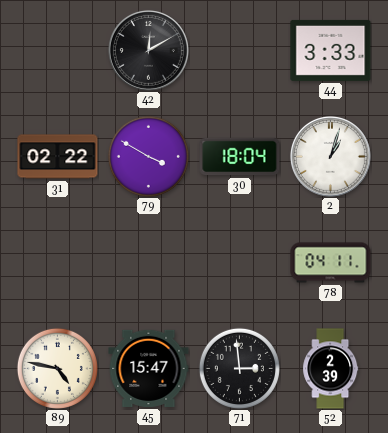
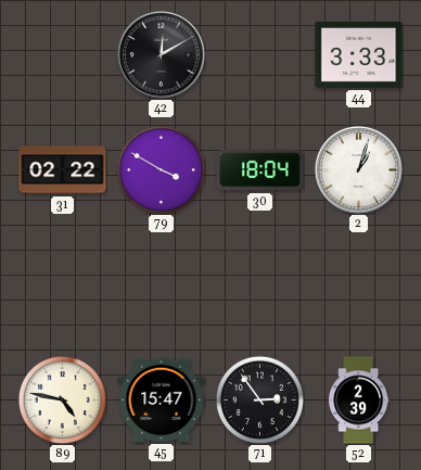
78: 04:11 -> none
71: 2:59 -> 2:54
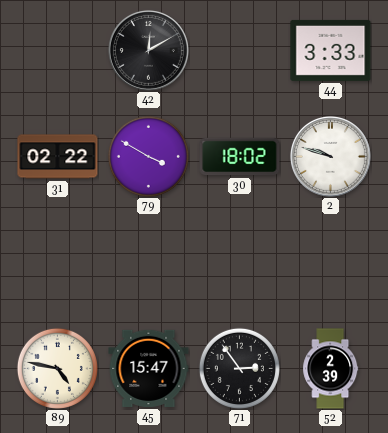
30: 18:04 -> 18:02
2: 1:03 -> 9:48
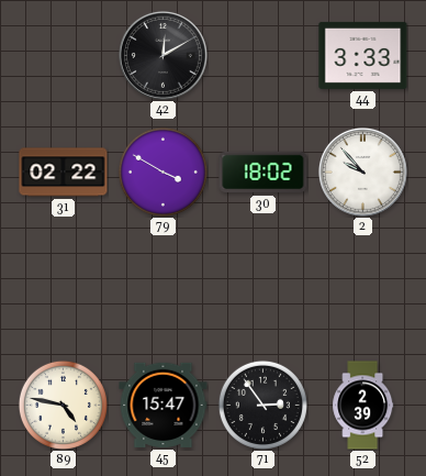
2: 9:48 -> 9:53
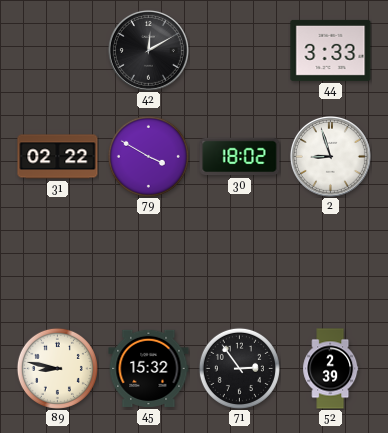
2: 9:53 -> 8:57
89: 4:47 -> 8:47
45: 15:47 -> 15:32
